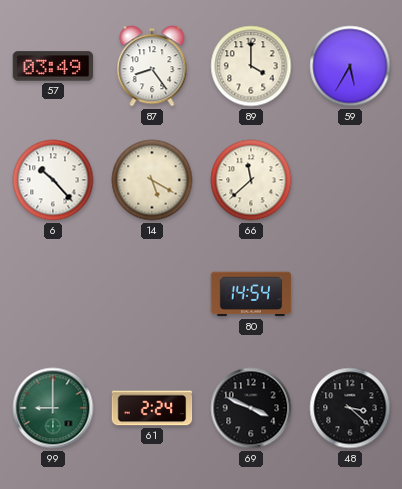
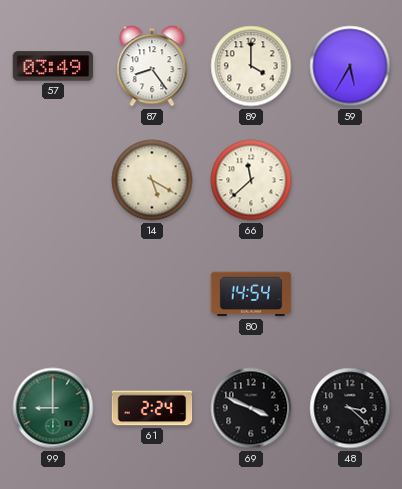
6: 10:23 -> none
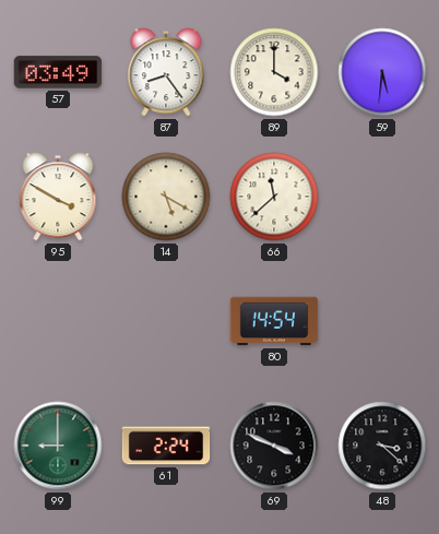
59: 5:35 -> 5:31
95: none -> 3:50
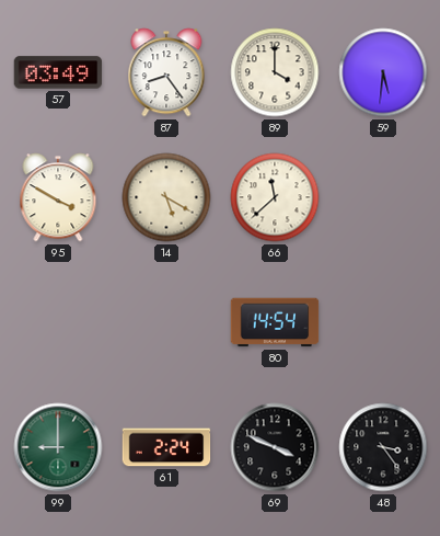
48: 3:22 -> 3:24
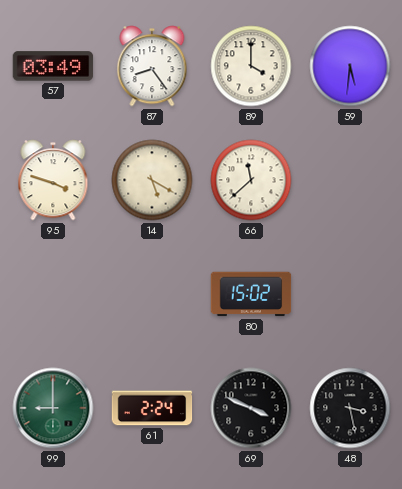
95: 3:50 -> 3:48
80: 14:54 -> 15:02
48: 3:24 -> 3:28
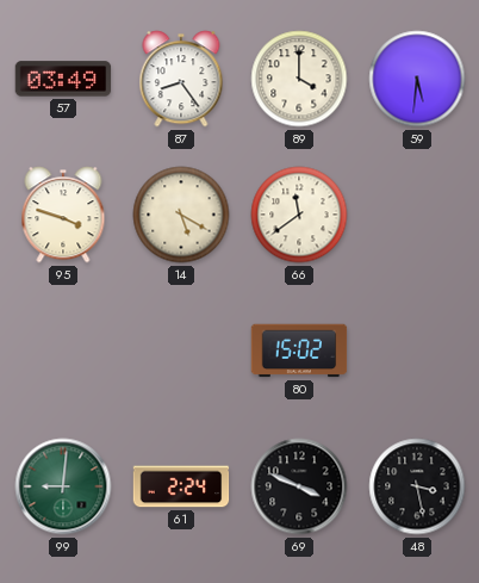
66: 11:38 -> 11:39
99: 9:00 -> 9:01
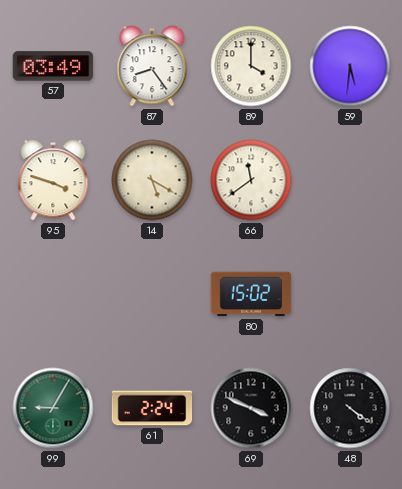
99: 9:01 -> 9:05
48: 3:28 -> 4:21
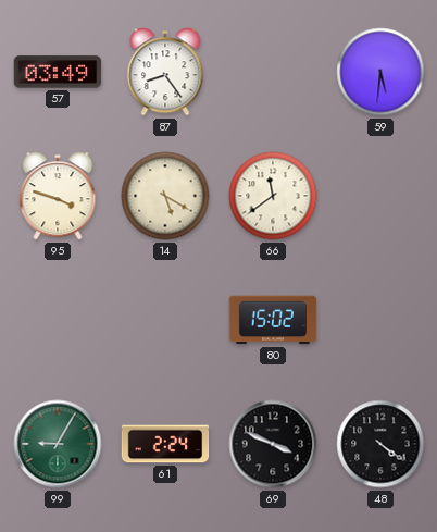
89: 4:00 -> none
